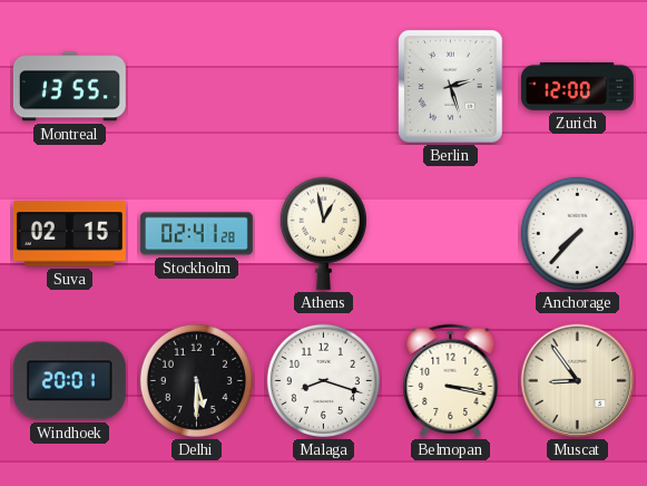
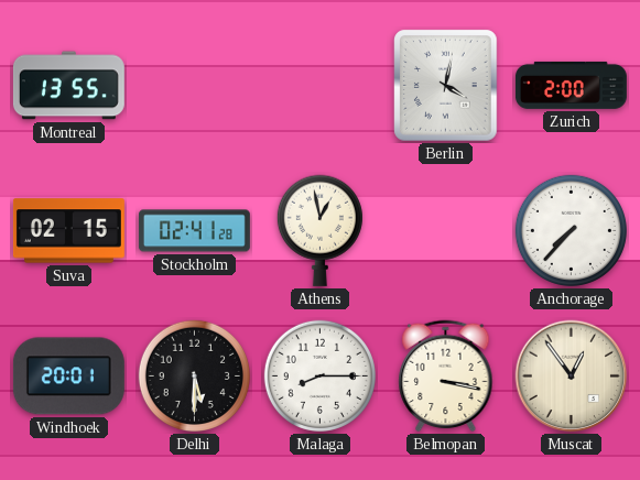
Berlin: 2:27 -> 4:02
Zurich: 12:00 -> 2:00
Malaga: 8:18 -> 8:15
Muscat: 8:54 -> 12:54
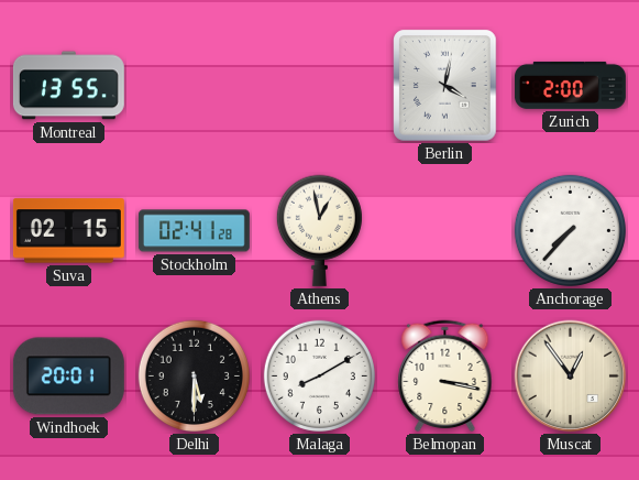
Malaga: 8:15 -> 8:10
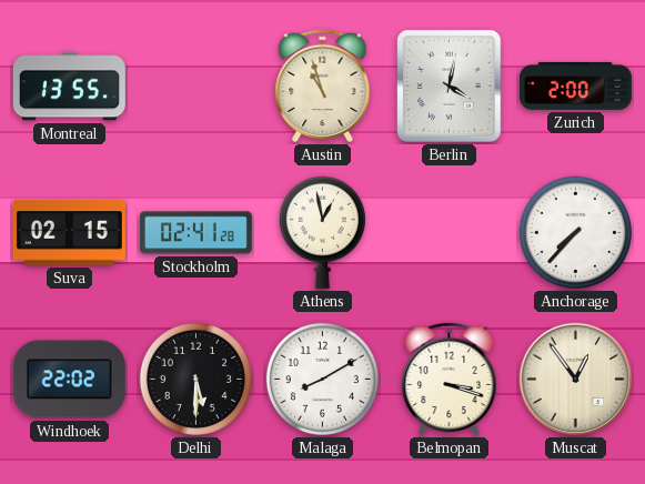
Austin: none -> 10:57
Windhoek: 20:01 -> 22:02
Belmopan: 3:17 -> 3:18
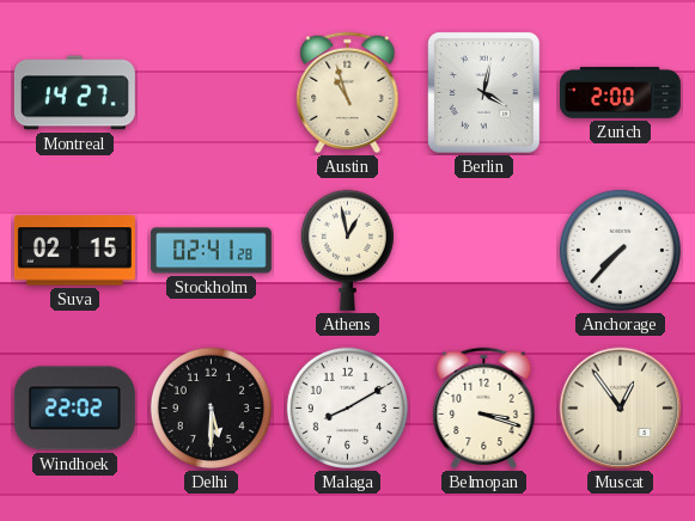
Montreal: 13:55 -> 14:27
